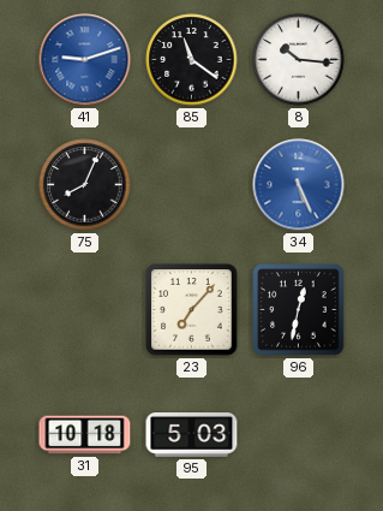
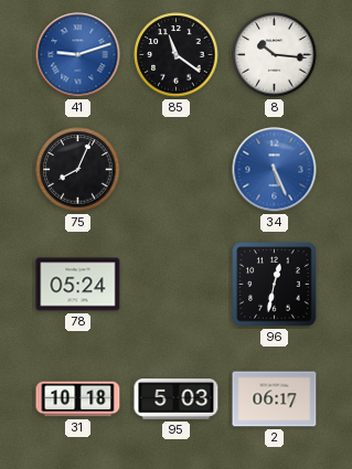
78: none -> 05:24
23: 7:07 -> none
2: none -> 06:17
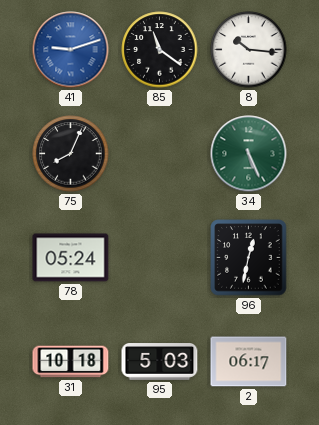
34 dial: blue -> green
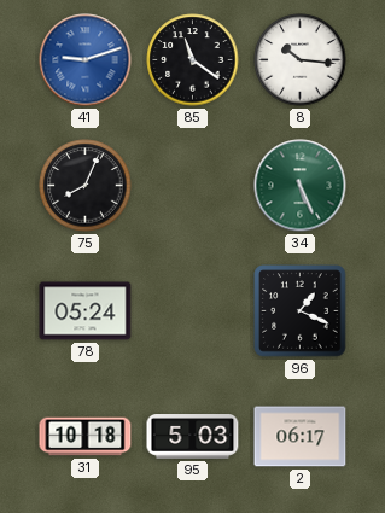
96: 12:32 -> 1:19
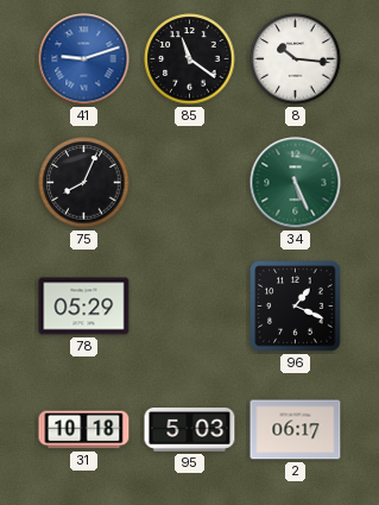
78: 05:24 -> 05:29
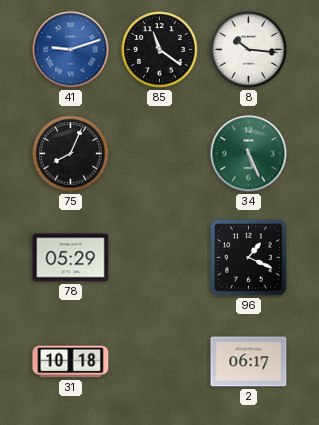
95: 5:03 -> none
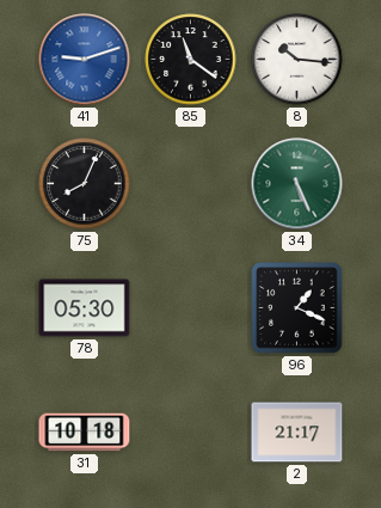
78: 05:29 -> 05:30
2: 06:17 -> 21:17
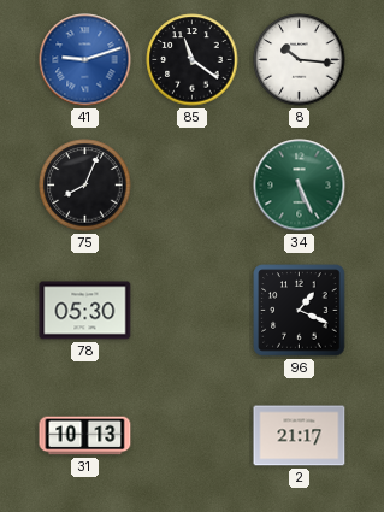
31: 10:18 -> 10:13
